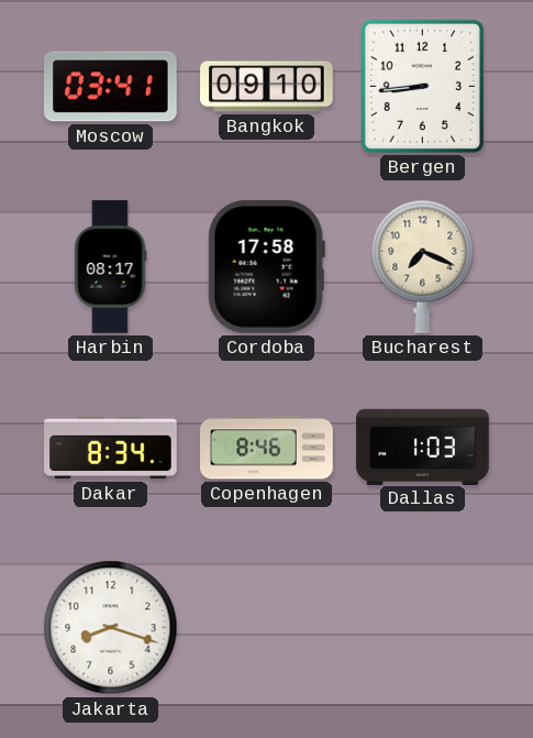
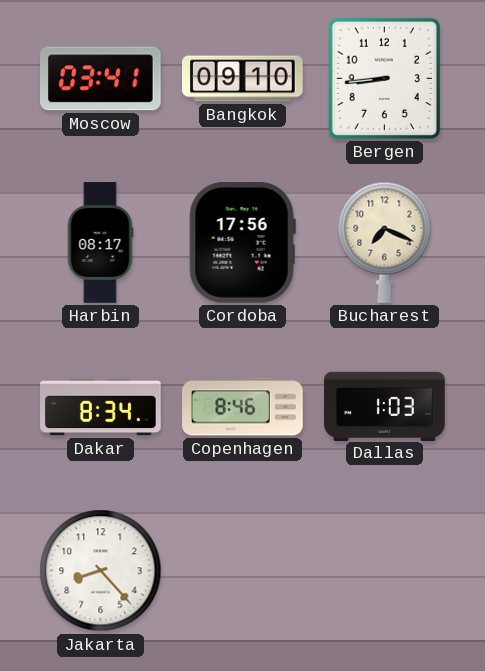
Cordoba: 17:58 -> 17:56
Jakarta: 8:18 -> 8:23
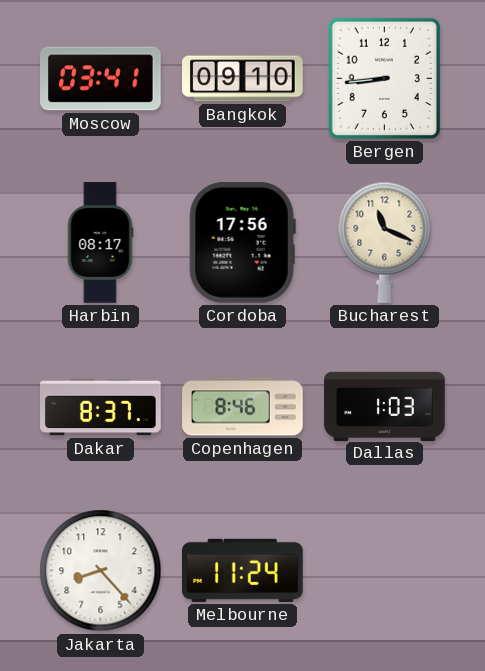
Bucharest: 7:19 -> 11:19
Dakar: 8:34 -> 8:37
Melbourne: none -> 11:24
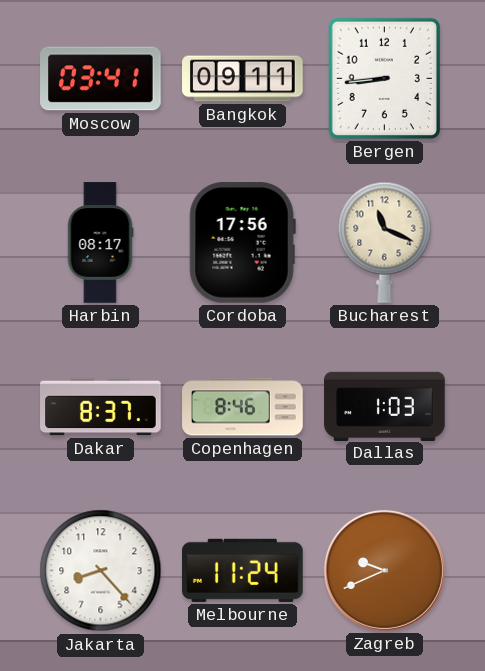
Bangkok: 09:10 -> 09:11
Zagreb: none -> 9:41
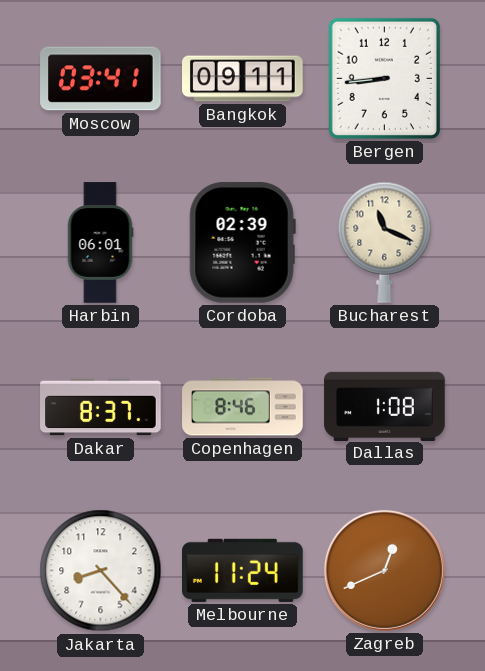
Harbin: 08:17 -> 06:01
Cordoba: 17:56 -> 02:39
Dallas: 1:03 -> 1:08
Zagreb: 9:41 -> 12:41
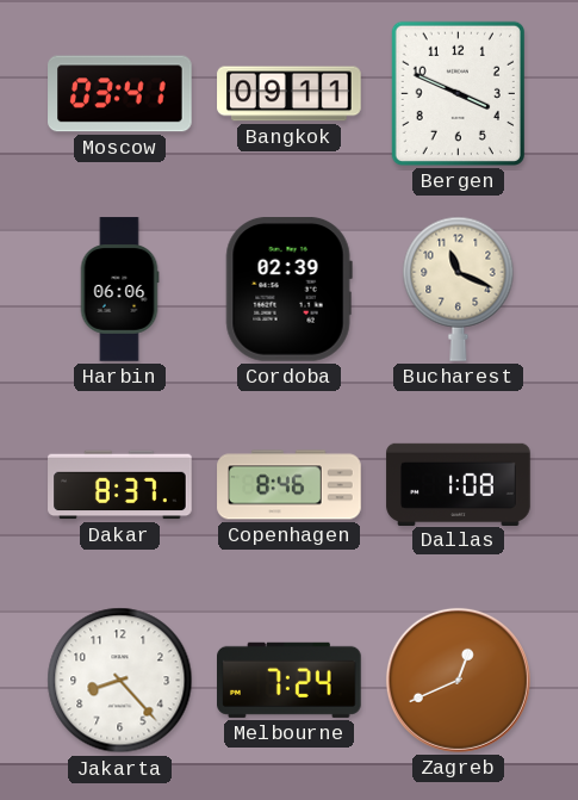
Bergen: 8:44 -> 3:49
Harbin: 06:01 -> 06:06
Melbourne: 11:24 -> 7:24
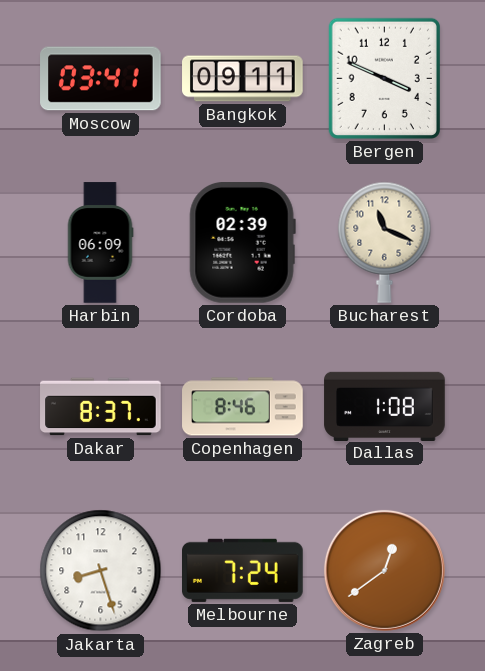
Harbin: 06:06 -> 06:09
Jakarta: 8:23 -> 8:27
Zagreb: 12:41 -> 12:39
